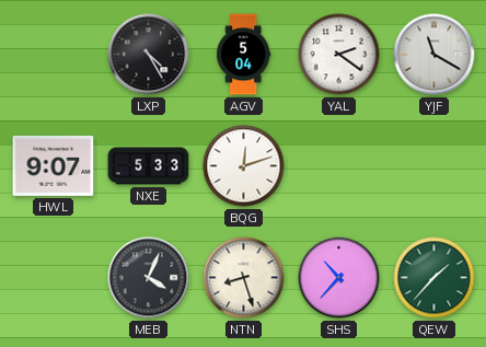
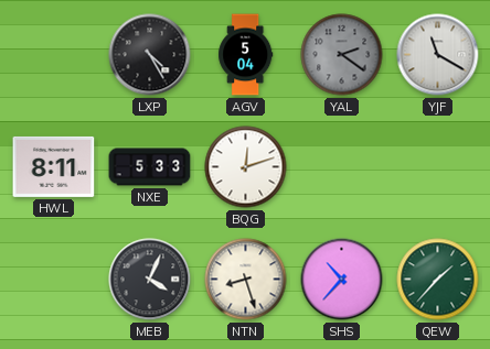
YAL dial: white -> grey
HWL: 9:07 -> 8:11
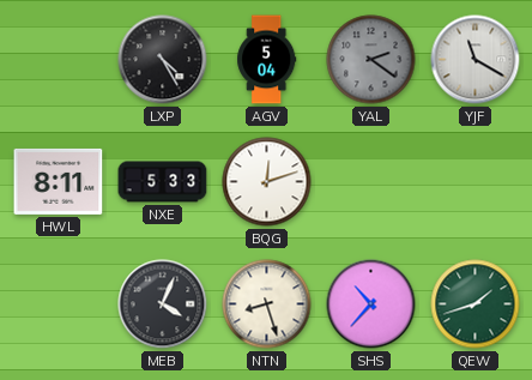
QEW: 1:37 -> 1:42
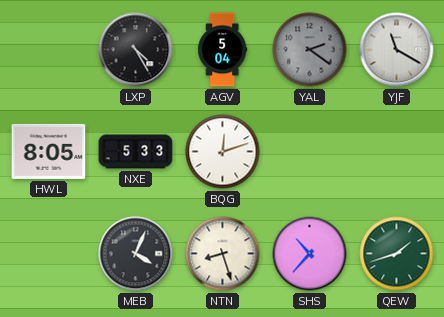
HWL: 8:11 -> 8:05
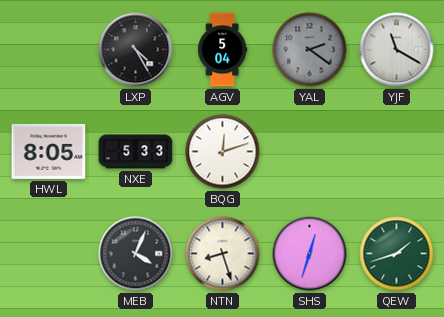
SHS: 10:37 -> 12:33
